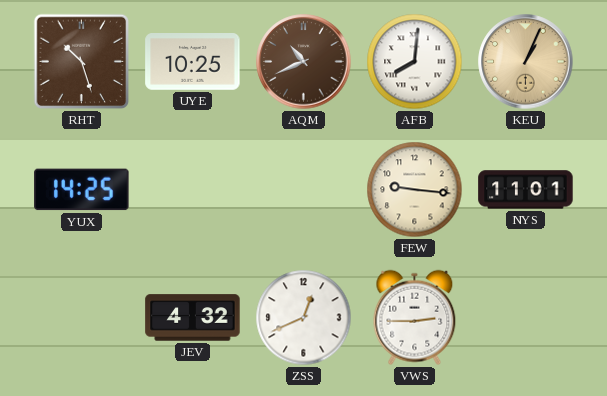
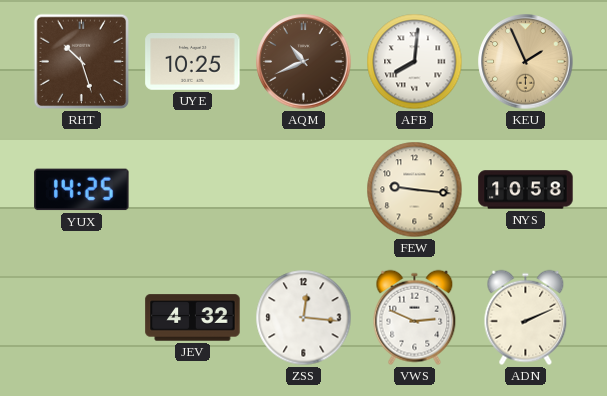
KEU: 1:04 -> 1:56
NYS: 11:01 -> 10:58
ZSS: 12:41 -> 12:16
VWS: 2:45 -> 2:49
ADN: none -> 2:11
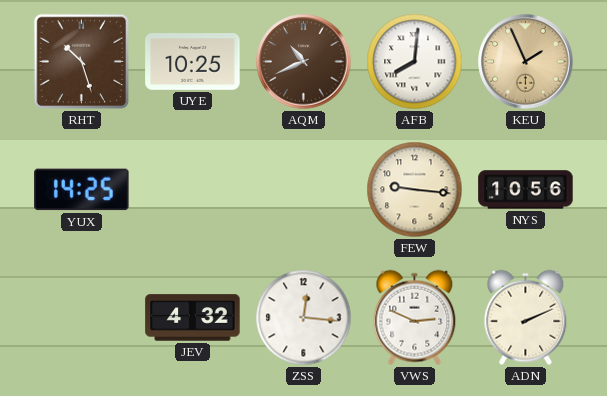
NYS: 10:58 -> 10:56
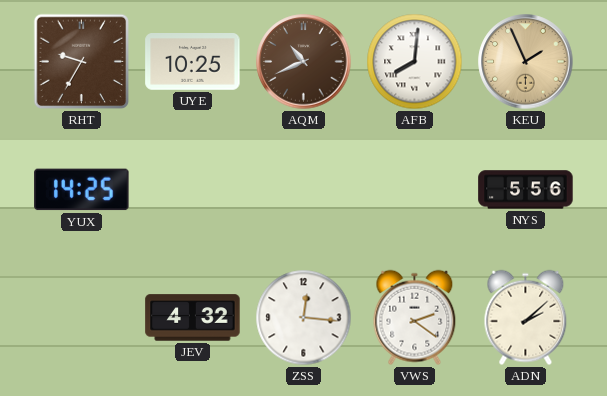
RHT: 10:27 -> 9:35
FEW: 9:16 -> none
NYS: 10:56 -> 5:56
VWS: 2:49 -> 2:21
ADN: 2:11 -> 2:08
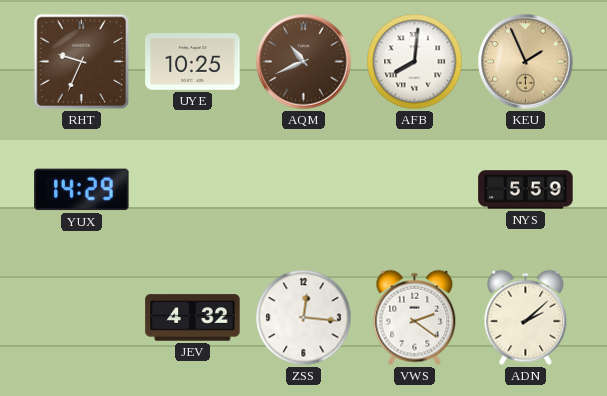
RHT: 9:35 -> 9:34
YUX: 14:25 -> 14:29
NYS: 5:56 -> 5:59
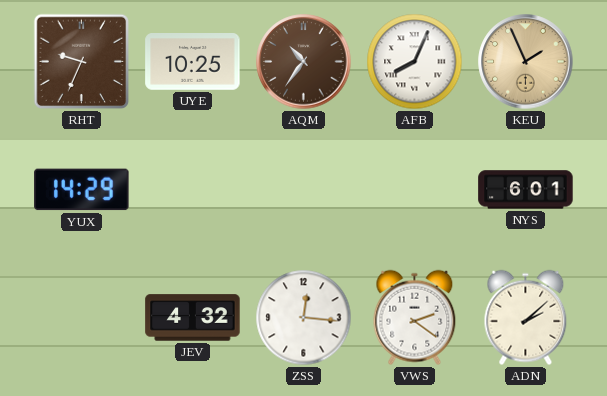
AQM: 10:41 -> 10:36
AFB: 8:01 -> 8:04
NYS: 5:59 -> 6:01
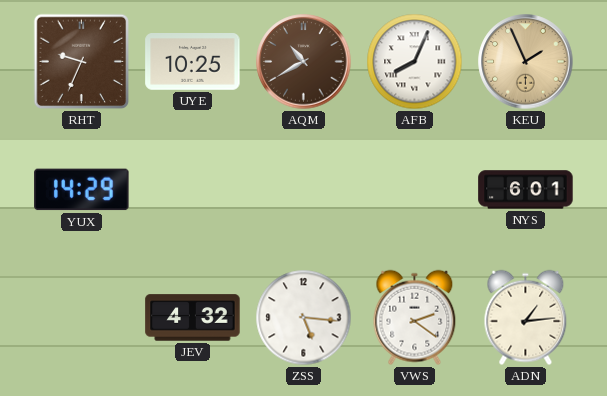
AQM: 10:36 -> 10:40
ZSS: 12:16 -> 5:16
ADN: 2:08 -> 1:14
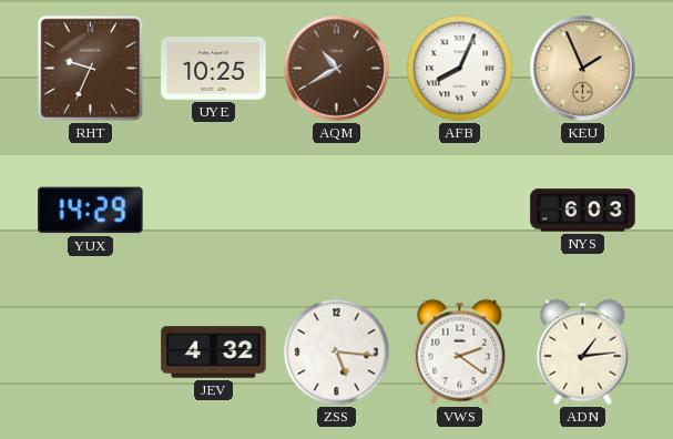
NYS: 6:01 -> 6:03
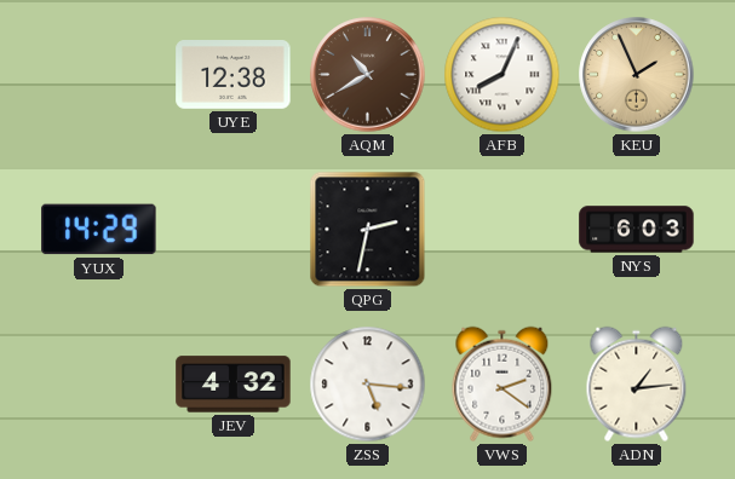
RHT: 9:34 -> none
UYE: 10:25 -> 12:38
QPG: none -> 2:32
